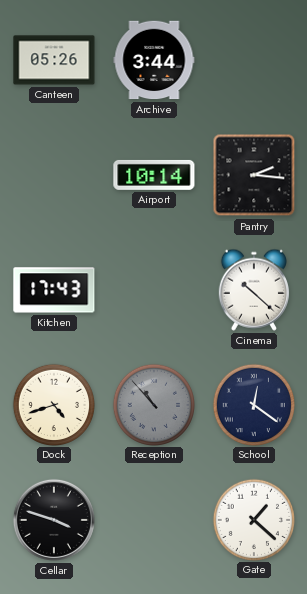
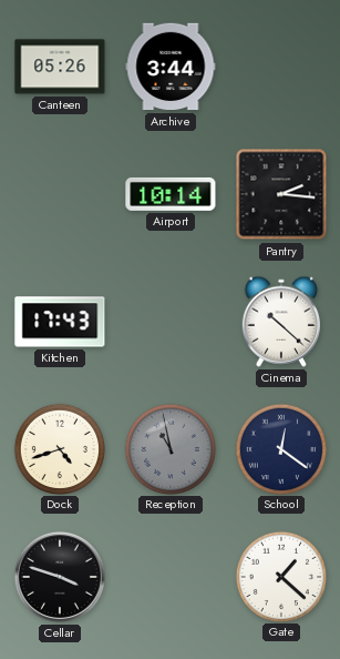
Reception: 10:53 -> 10:58
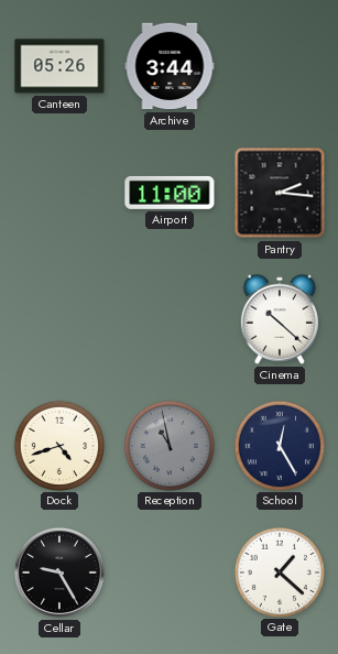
Airport: 10:14 -> 11:00
Kitchen: 17:43 -> none
School: 12:21 -> 12:25
Cellar: 3:48 -> 9:25
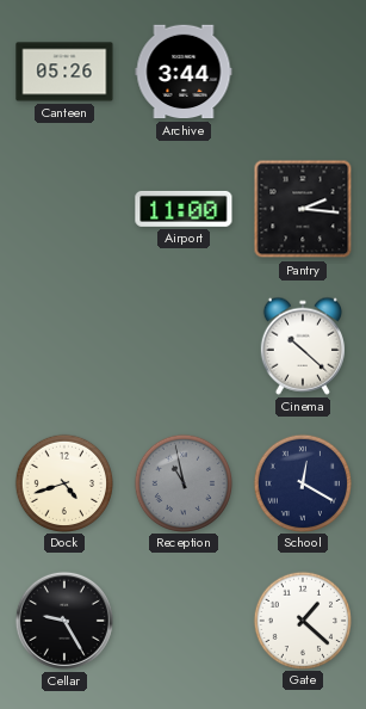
School: 12:25 -> 12:20
